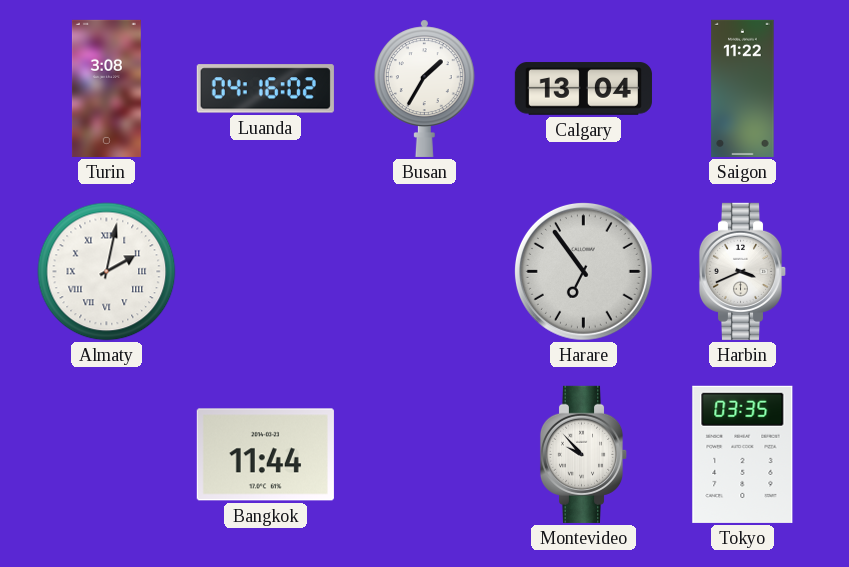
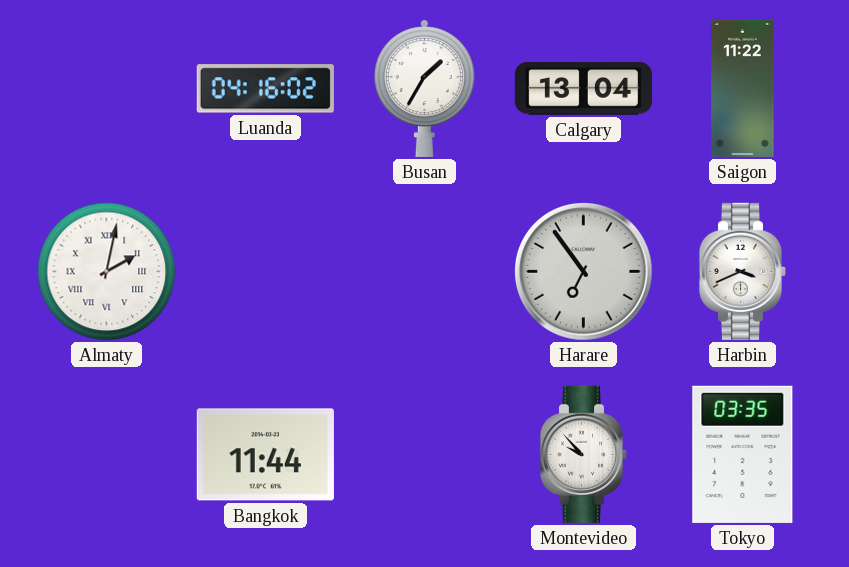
Turin: 3:08 -> none
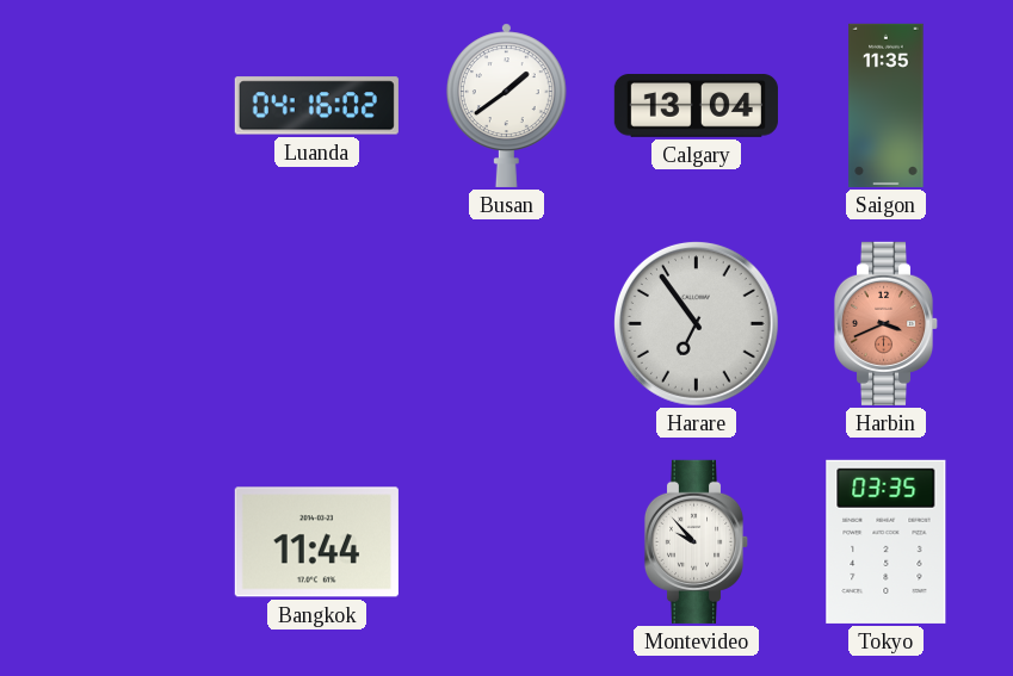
Busan: 1:35 -> 1:39
Saigon: 11:22 -> 11:35
Almaty: 2:02 -> none
Harbin dial: white -> salmon
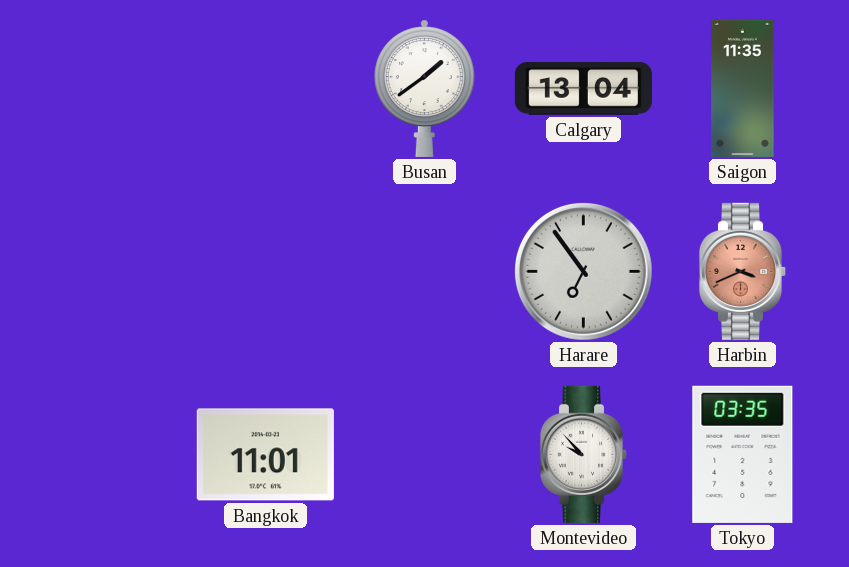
Luanda: 04:16 -> none
Bangkok: 11:44 -> 11:01
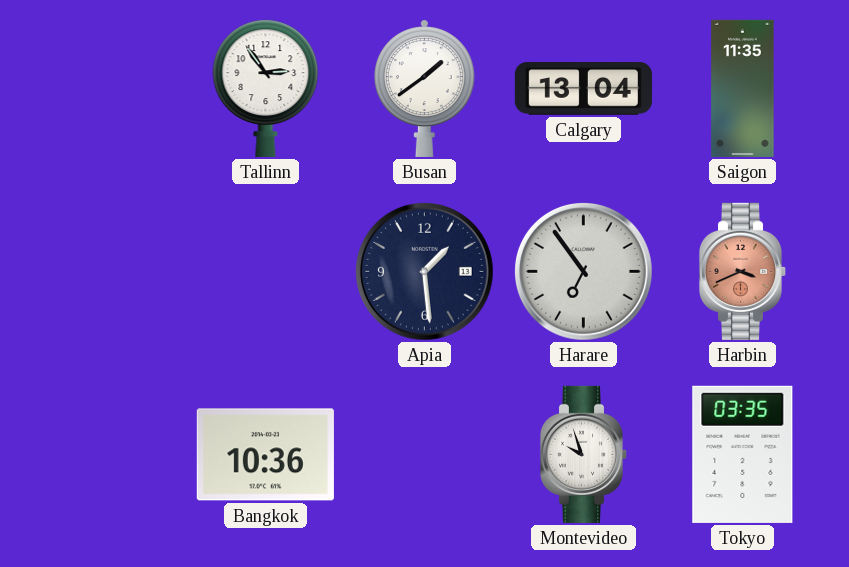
Tallinn: none -> 2:54
Apia: none -> 1:29
Bangkok: 11:01 -> 10:36
Montevideo: 9:53 -> 9:57
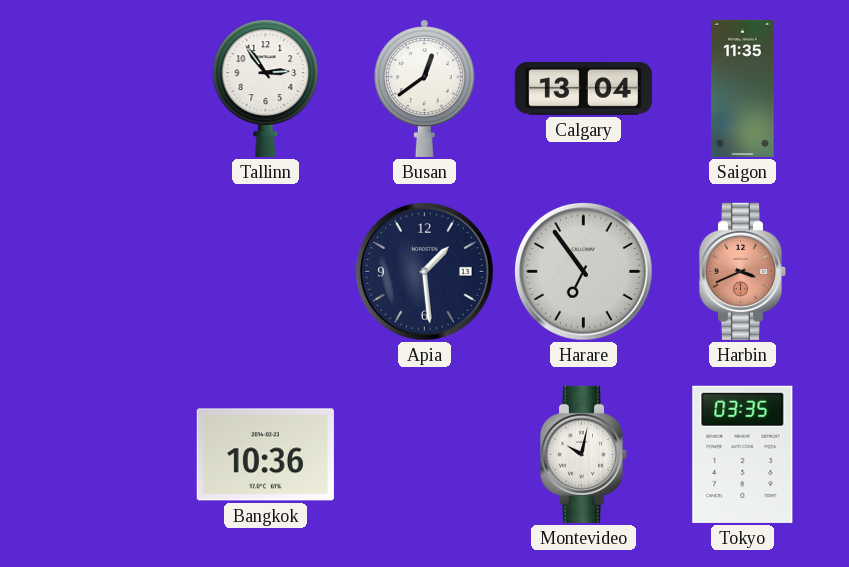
Busan: 1:39 -> 12:39
Montevideo: 9:57 -> 10:02
